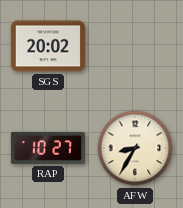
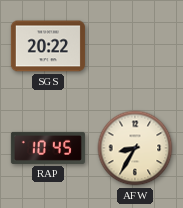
SGS: 20:02 -> 20:22
RAP: 10:27 -> 10:45
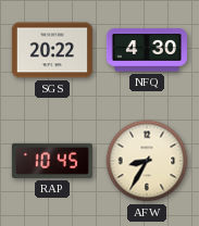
NFQ: none -> 4:30
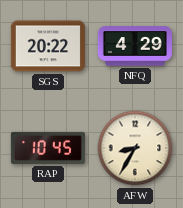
NFQ: 4:30 -> 4:29
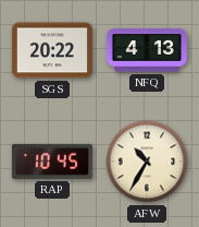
NFQ: 4:29 -> 4:13
AFW: 8:35 -> 10:35
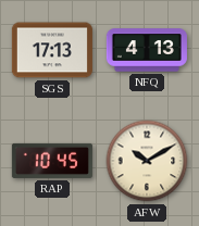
SGS: 20:22 -> 17:13
AFW: 10:35 -> 10:10
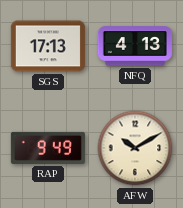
RAP: 10:45 -> 9:49
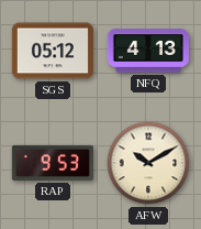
SGS: 17:13 -> 05:12
RAP: 9:49 -> 9:53
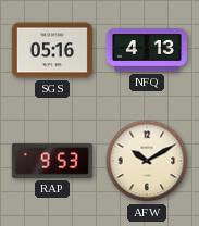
SGS: 05:12 -> 05:16
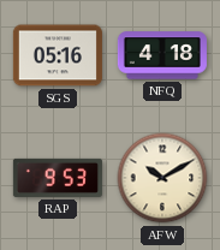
NFQ: 4:13 -> 4:18
